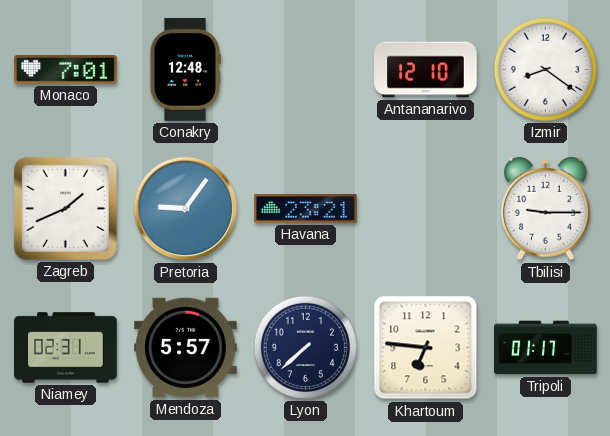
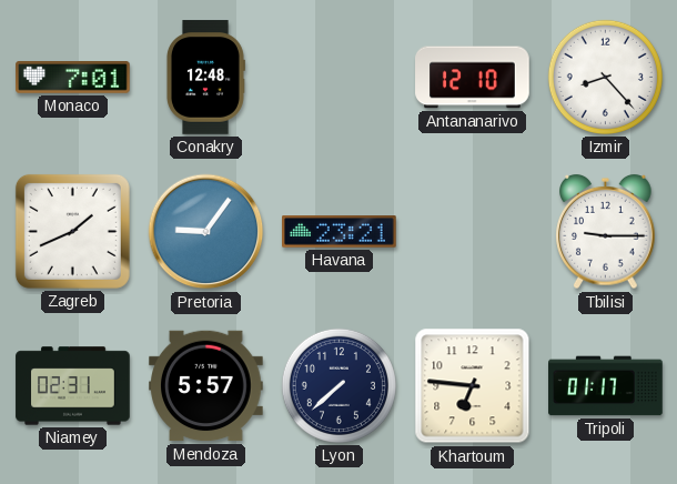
Izmir: 8:21 -> 8:23
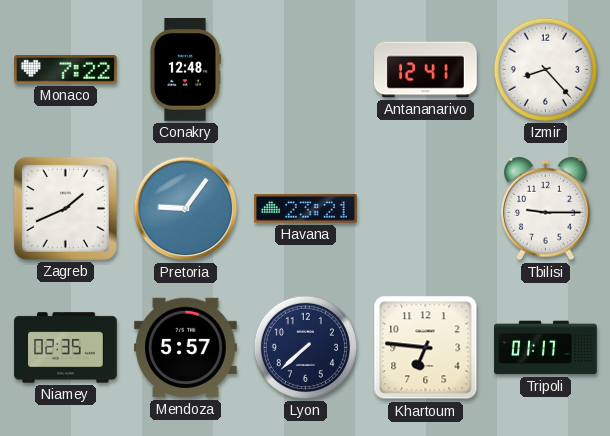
Monaco: 7:01 -> 7:22
Antananarivo: 12:10 -> 12:41
Niamey: 02:31 -> 02:35
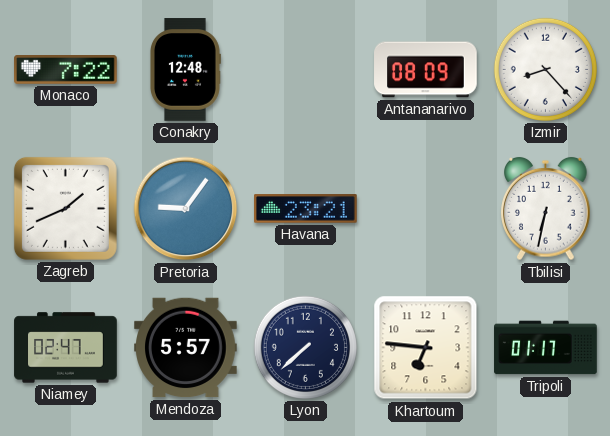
Antananarivo: 12:41 -> 08:09
Tbilisi: 9:15 -> 6:32
Niamey: 02:35 -> 02:47
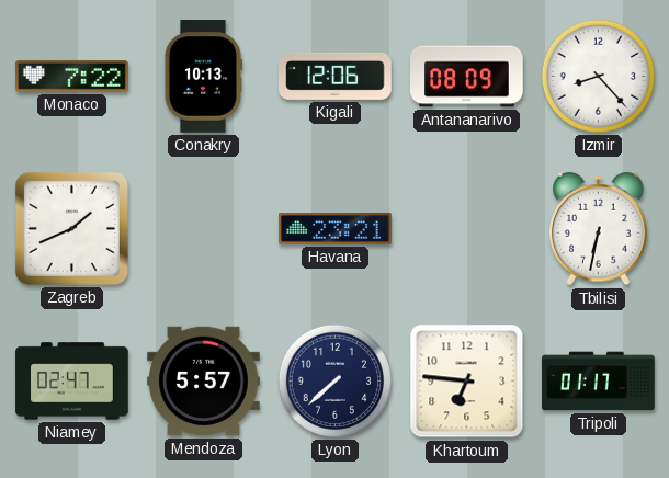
Conakry: 12:48 -> 10:13
Kigali: none -> 12:06
Pretoria: 9:06 -> none
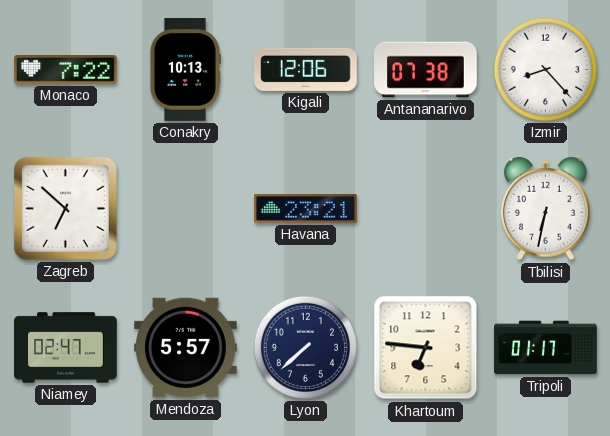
Antananarivo: 08:09 -> 07:38
Zagreb: 1:41 -> 6:52
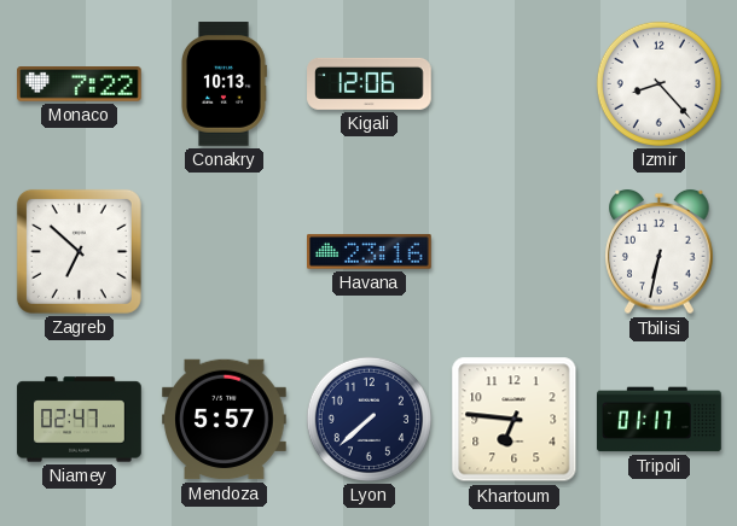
Antananarivo: 07:38 -> none
Havana: 23:21 -> 23:16
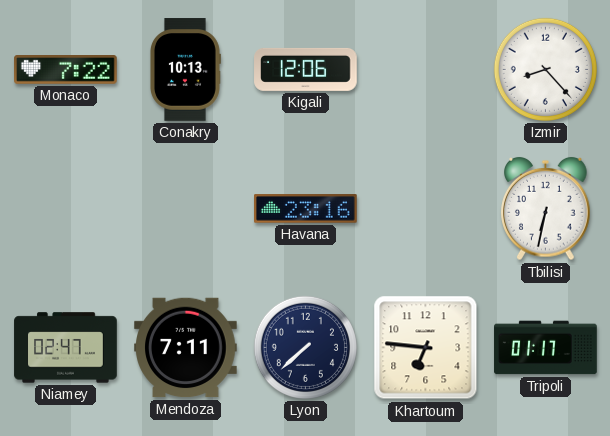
Zagreb: 6:52 -> none
Mendoza: 5:57 -> 7:11
